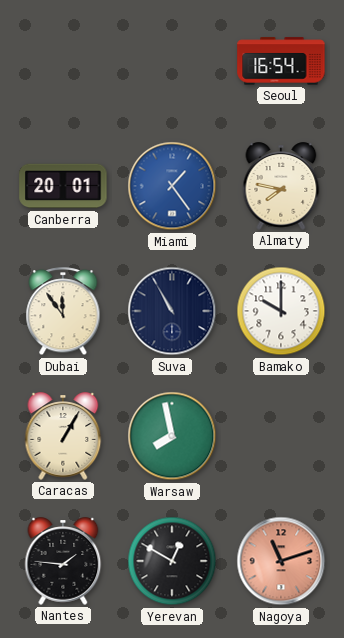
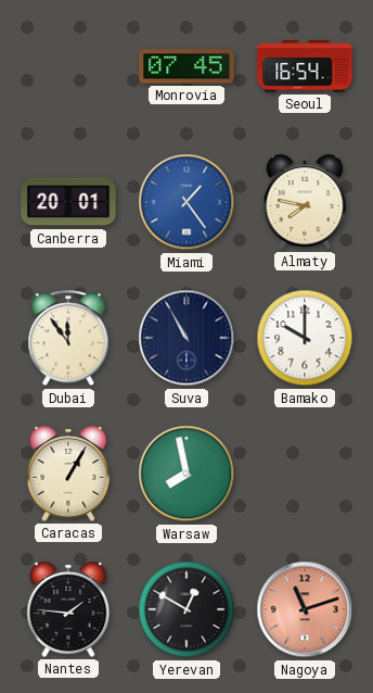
Monrovia: none -> 07:45
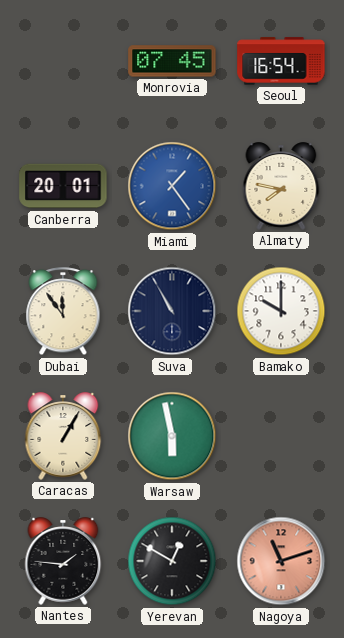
Warsaw: 7:58 -> 5:58
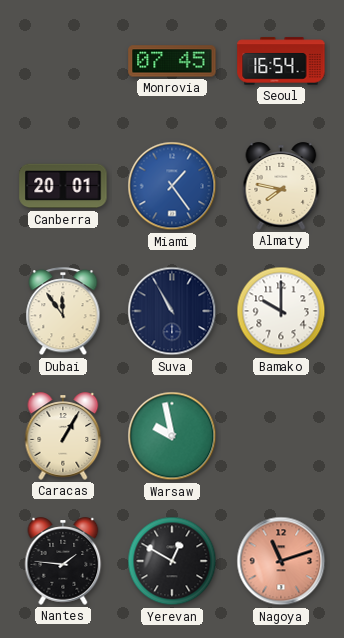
Warsaw: 5:58 -> 9:58
